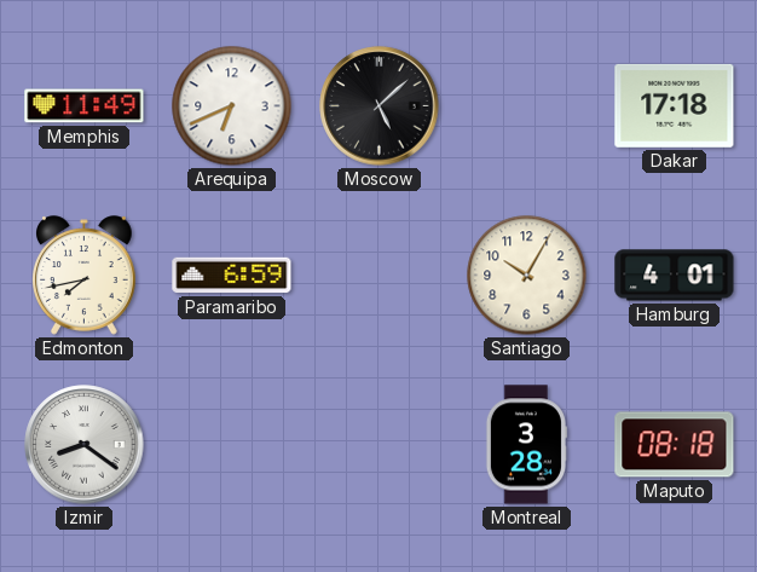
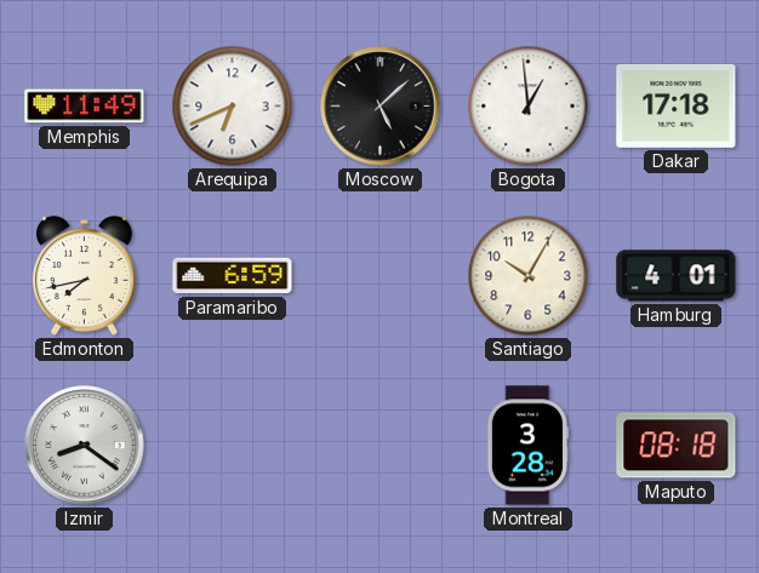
Bogota: none -> 12:59
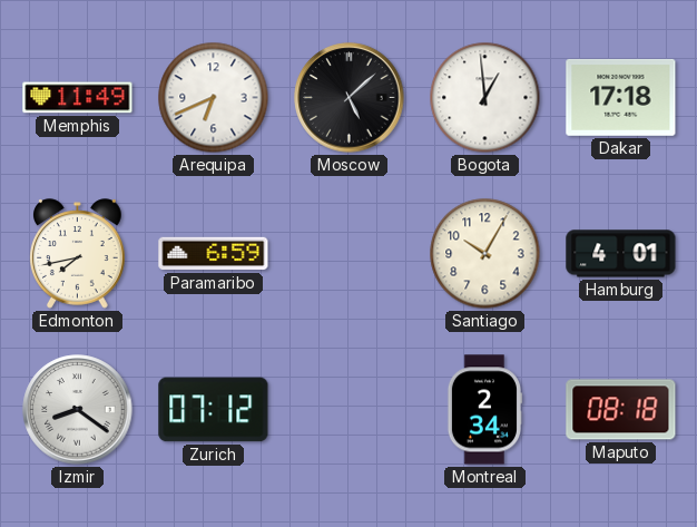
Zurich: none -> 07:12
Montreal: 3:28 -> 2:34
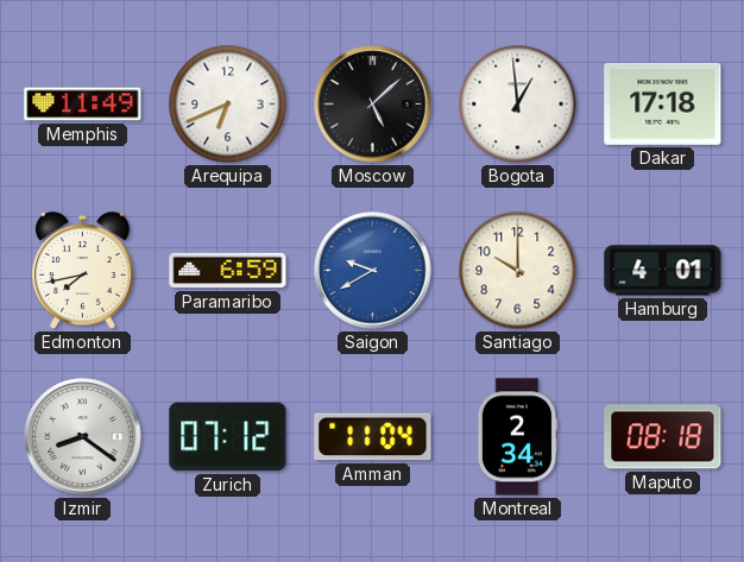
Saigon: none -> 9:40
Santiago: 10:05 -> 10:00
Amman: none -> 11:04
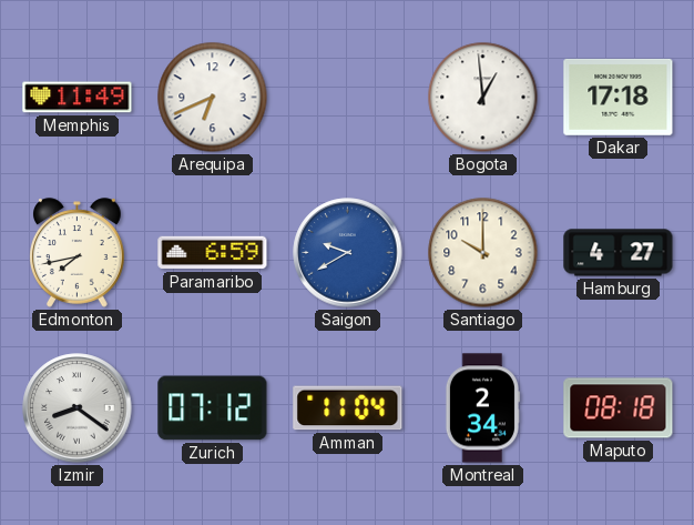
Moscow: 5:08 -> none
Hamburg: 4:01 -> 4:27
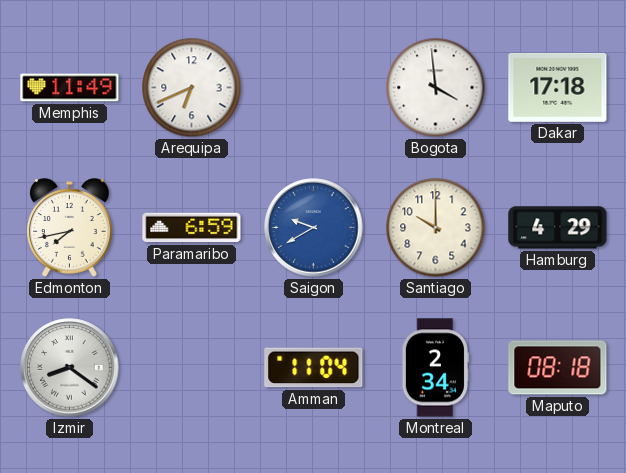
Bogota: 12:59 -> 3:59
Hamburg: 4:27 -> 4:29
Zurich: 07:12 -> none
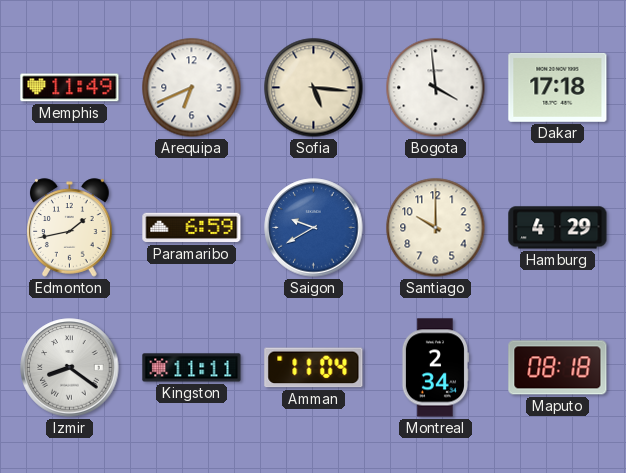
Sofia: none -> 5:16
Edmonton: 7:43 -> 1:43
Kingston: none -> 11:11
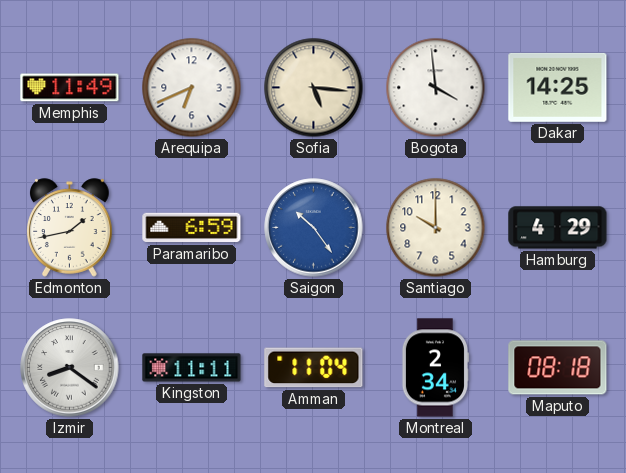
Dakar: 17:18 -> 14:25
Saigon: 9:40 -> 10:24
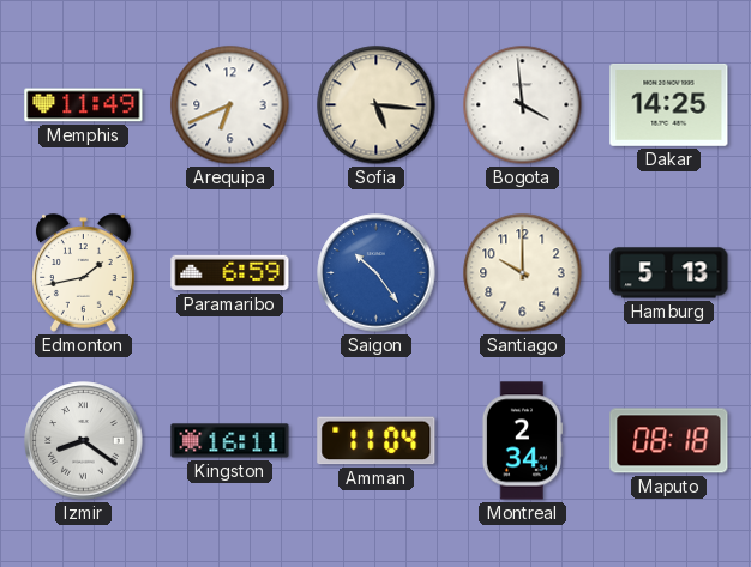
Hamburg: 4:29 -> 5:13
Kingston: 11:11 -> 16:11
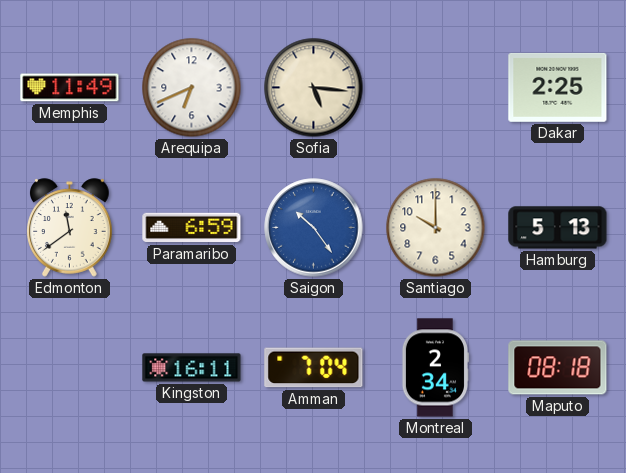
Bogota: 3:59 -> none
Dakar: 14:25 -> 2:25
Edmonton: 1:43 -> 11:39
Izmir: 8:21 -> none
Amman: 11:04 -> 7:04
